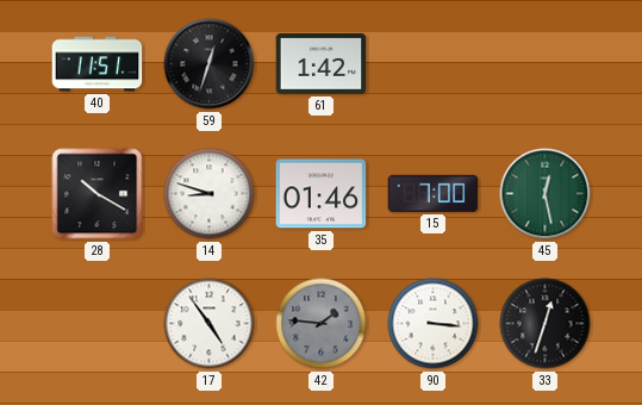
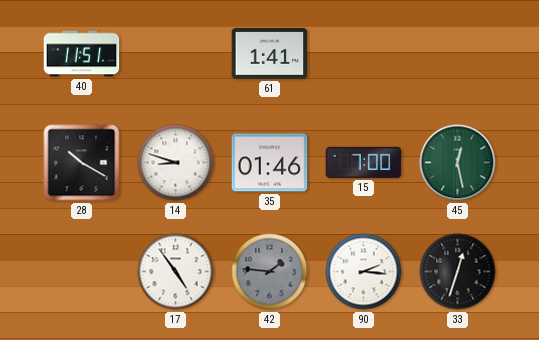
59: 12:33 -> none
61: 1:42 -> 1:41
90: 3:16 -> 2:16
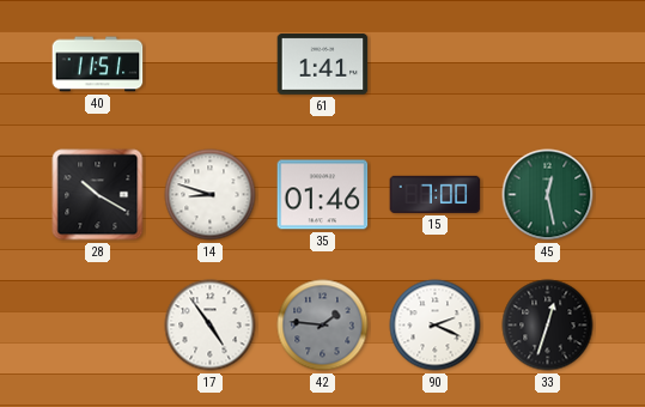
90: 2:16 -> 2:19
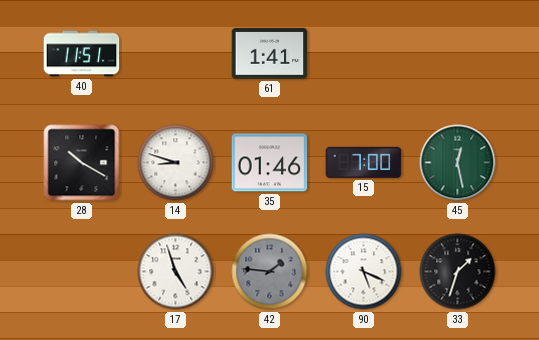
17: 4:54 -> 4:57
90: 2:19 -> 5:19
33: 12:33 -> 1:33
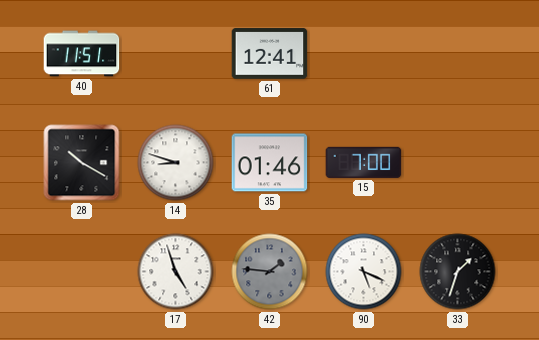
61: 1:41 -> 12:41
45: 12:28 -> none
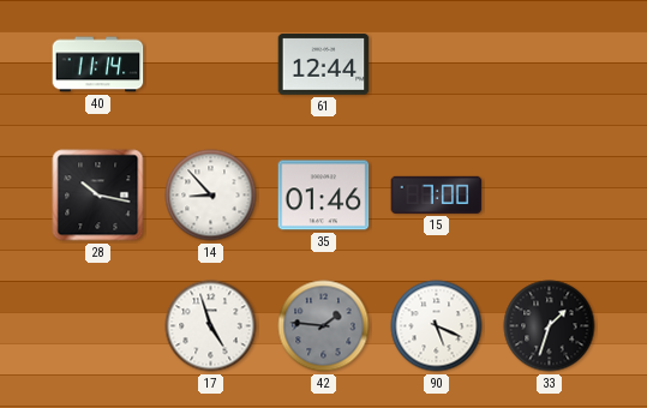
40: 11:51 -> 11:14
61: 12:41 -> 12:44
28: 10:20 -> 10:17
14: 8:48 -> 8:53
